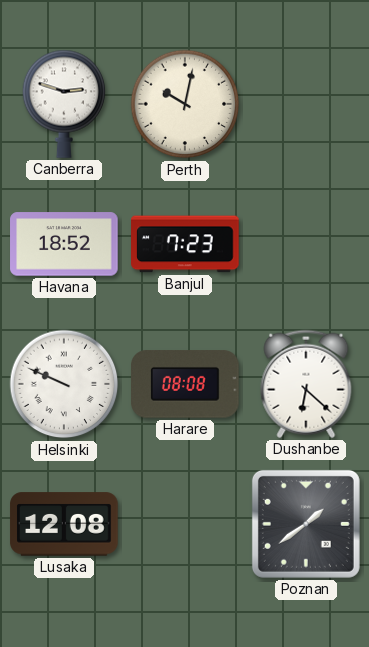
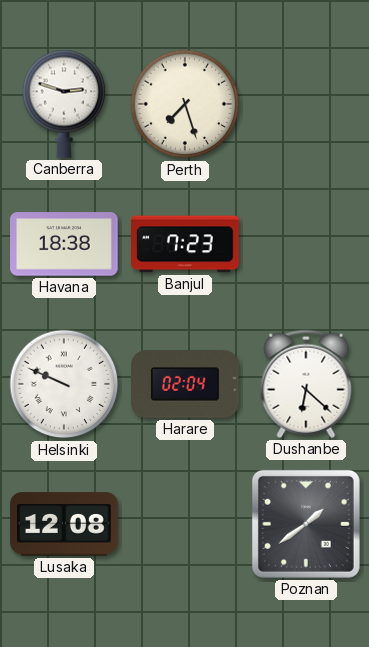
Perth: 10:02 -> 7:27
Havana: 18:52 -> 18:38
Harare: 08:08 -> 02:04
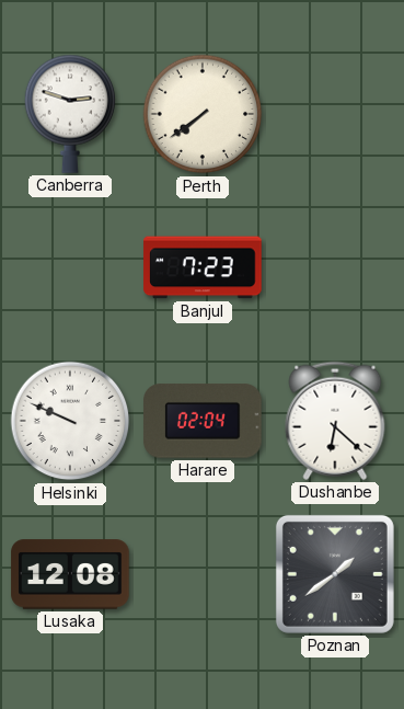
Perth: 7:27 -> 7:39
Havana: 18:38 -> none
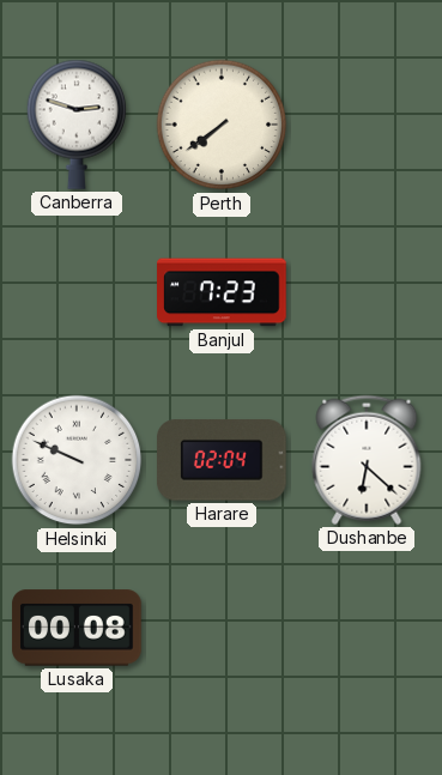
Lusaka: 12:08 -> 00:08
Poznan: 1:39 -> none
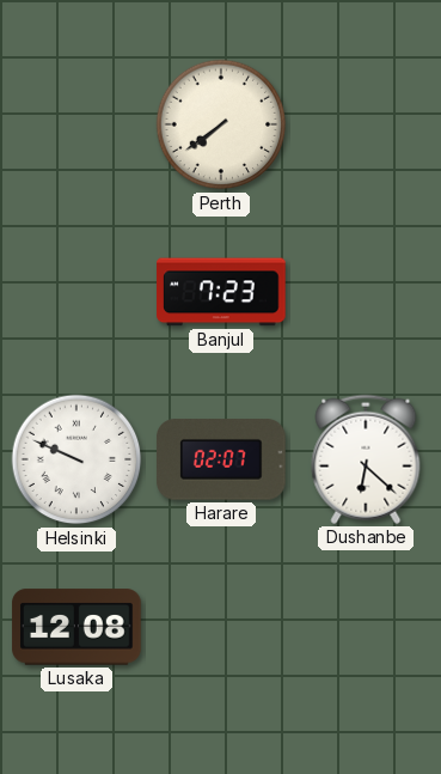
Canberra: 2:48 -> none
Harare: 02:04 -> 02:07
Lusaka: 00:08 -> 12:08
